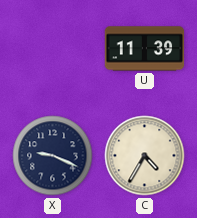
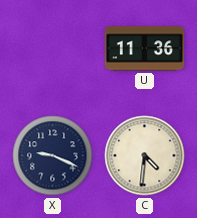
U: 11:39 -> 11:36
C: 4:35 -> 4:31
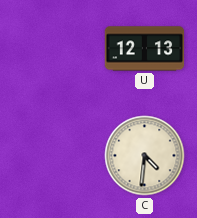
U: 11:36 -> 12:13
X: 9:19 -> none
